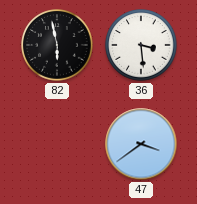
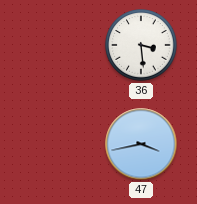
82: 5:58 -> none
47: 3:39 -> 3:43
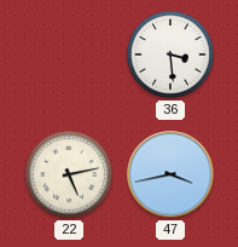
22: none -> 5:13
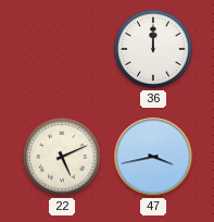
36: 3:29 -> 12:00
22: 5:13 -> 5:11
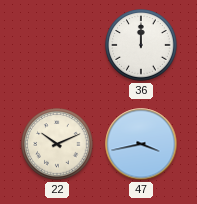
22: 5:11 -> 10:11
